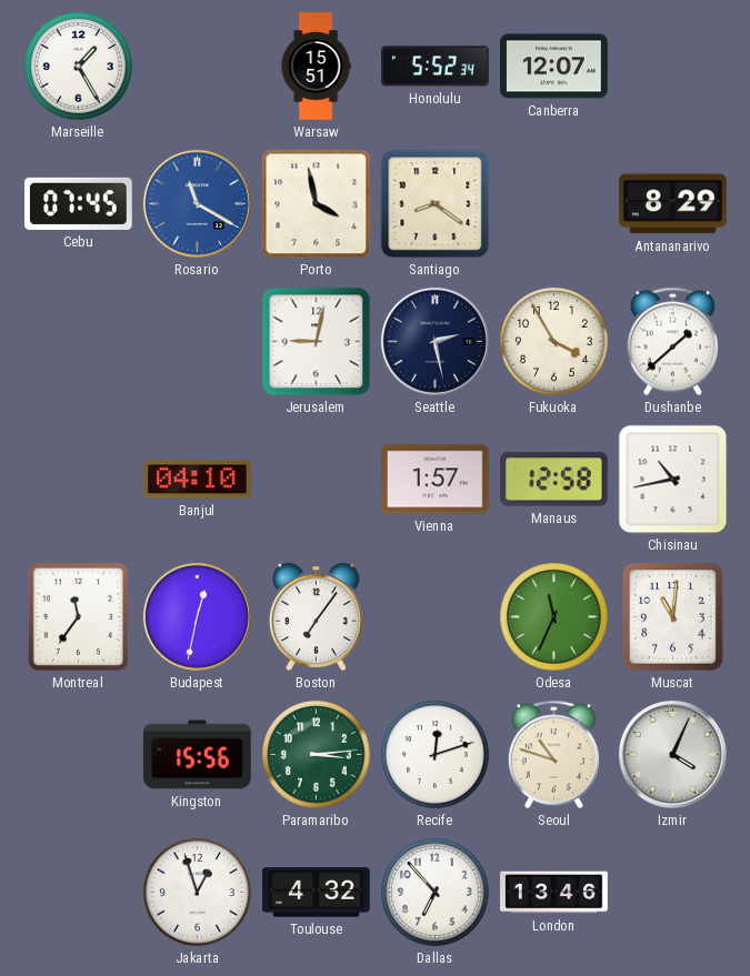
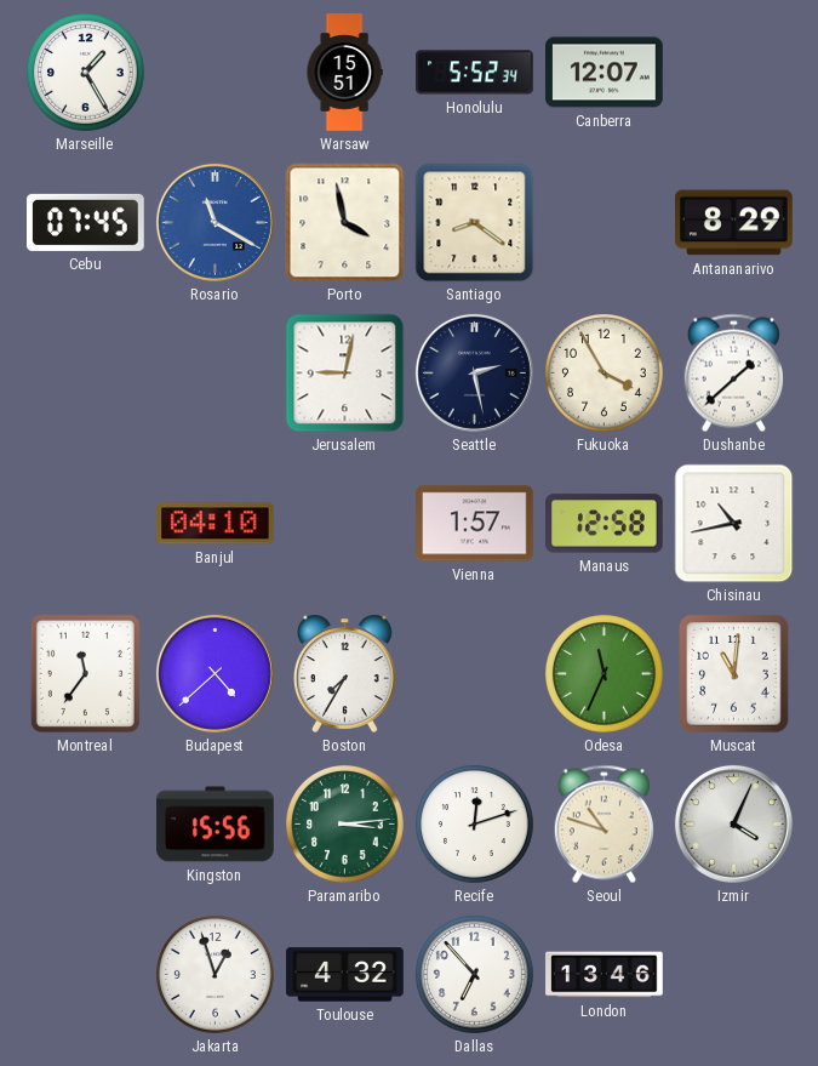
Budapest: 12:32 -> 4:38
Boston: 7:06 -> 7:35
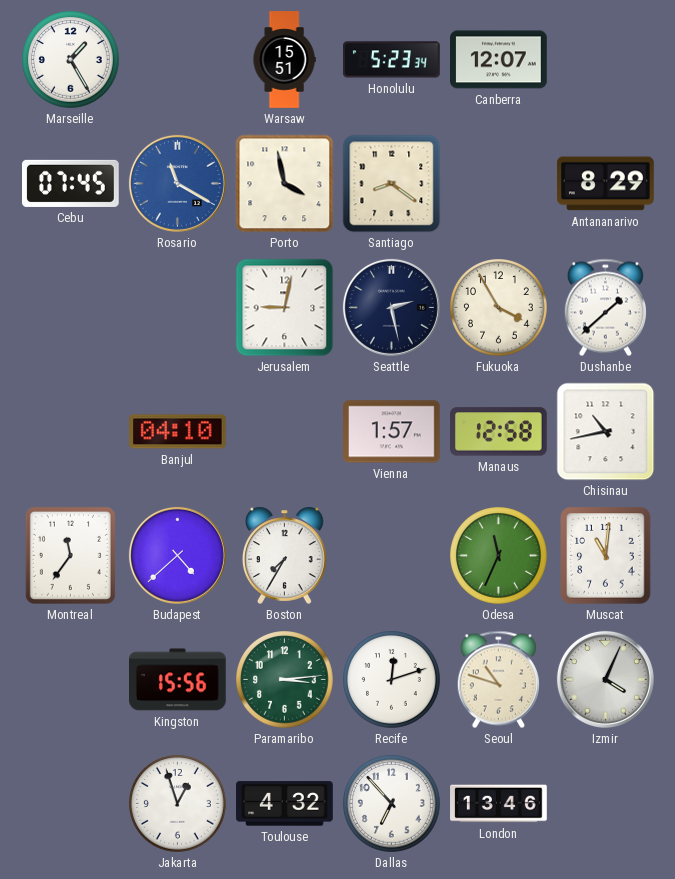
Honolulu: 5:52 -> 5:23
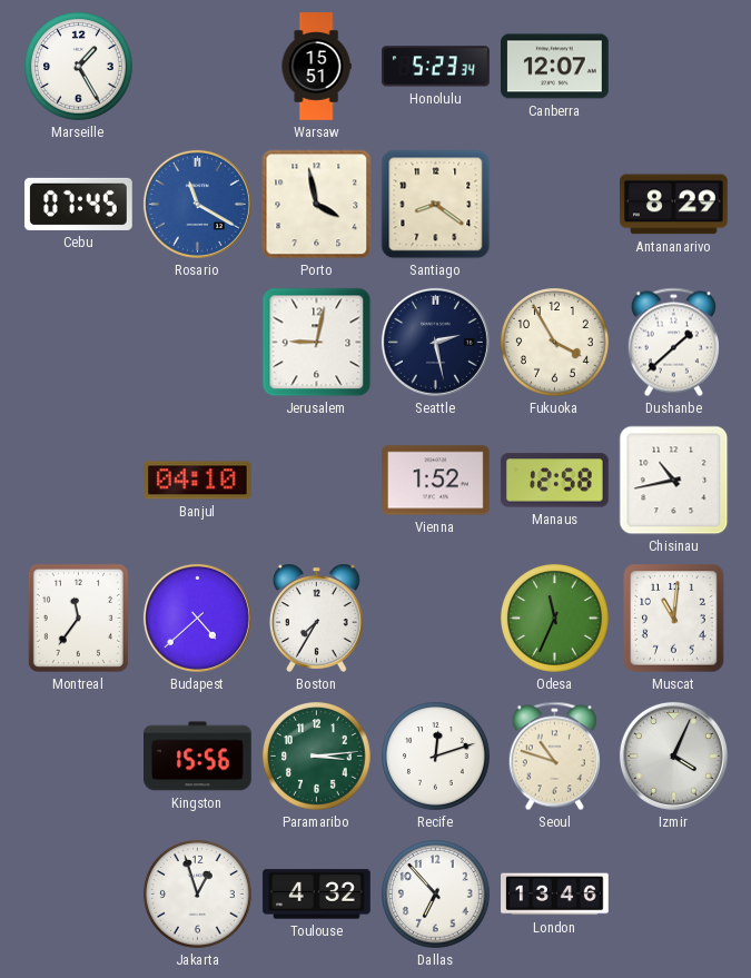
Vienna: 1:57 -> 1:52
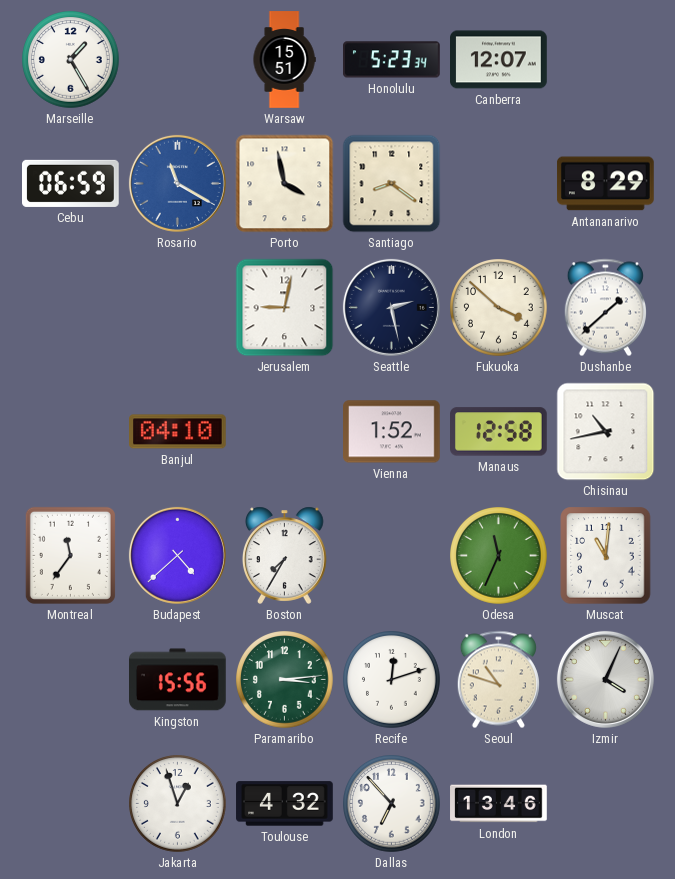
Cebu: 07:45 -> 06:59
Fukuoka: 3:55 -> 3:52
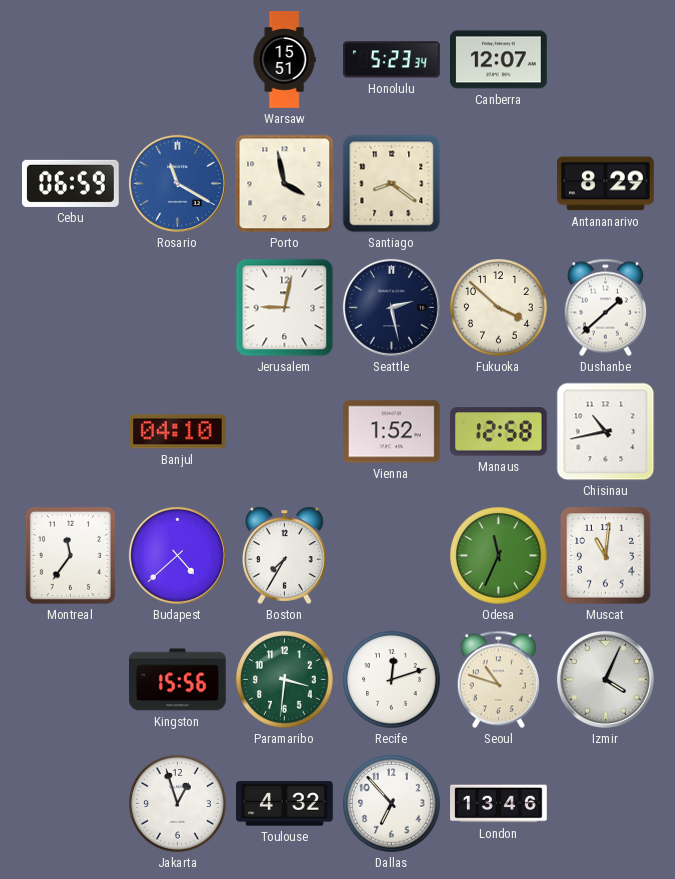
Marseille: 1:25 -> none
Paramaribo: 3:14 -> 3:31
